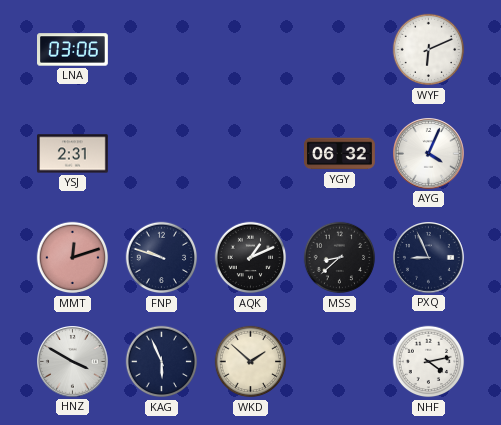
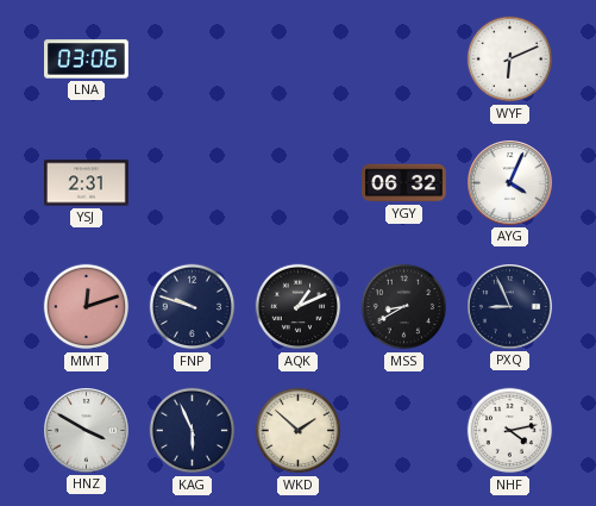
MSS: 8:38 -> 8:40
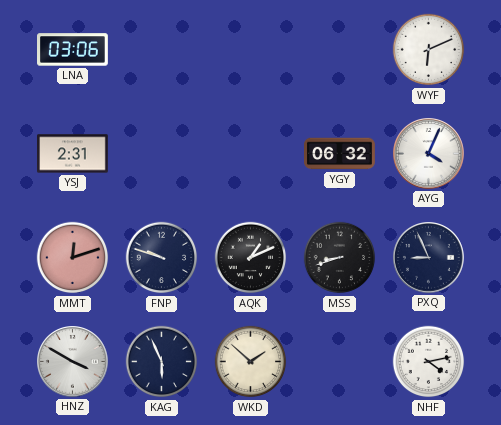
MSS: 8:40 -> 8:42
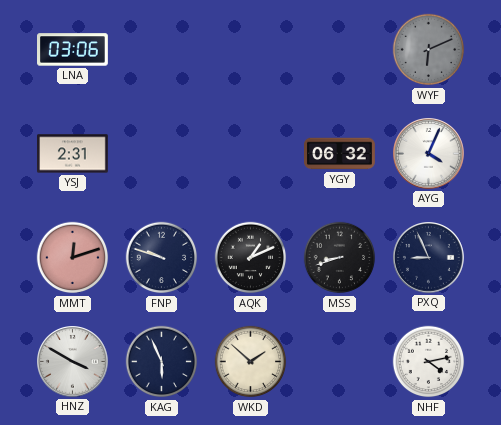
WYF dial: white -> grey
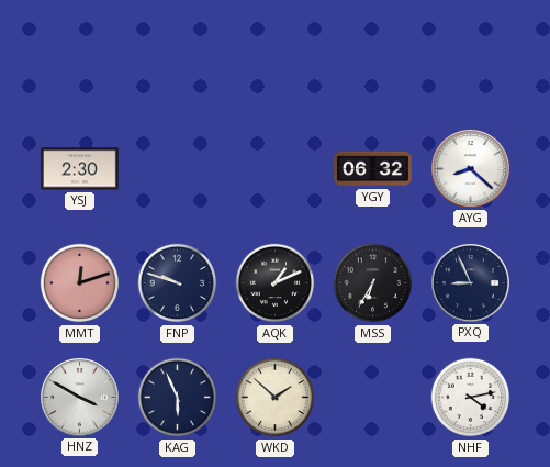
LNA: 03:06 -> none
WYF: 6:11 -> none
YSJ: 2:31 -> 2:30
AYG: 4:04 -> 8:22
MSS: 8:42 -> 6:35
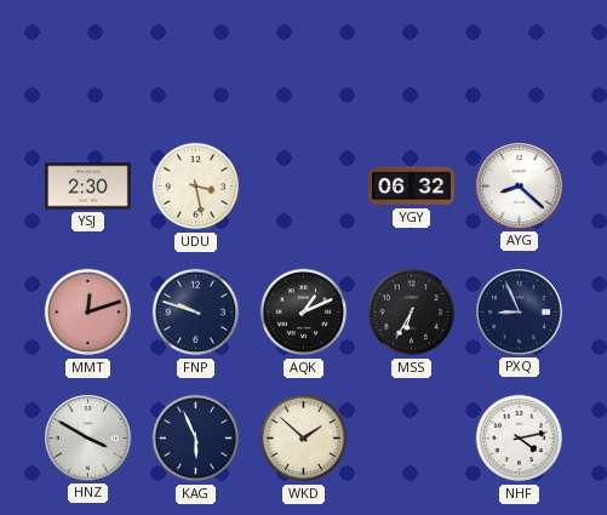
UDU: none -> 3:28
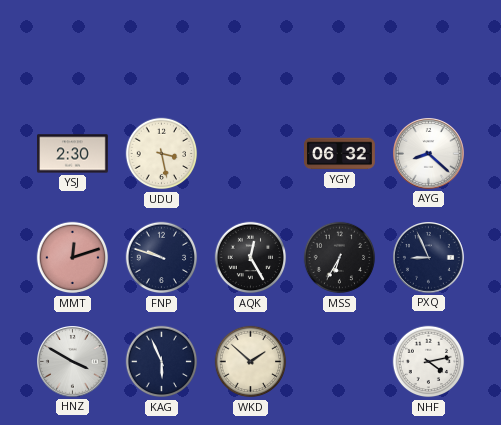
AQK: 1:11 -> 12:25
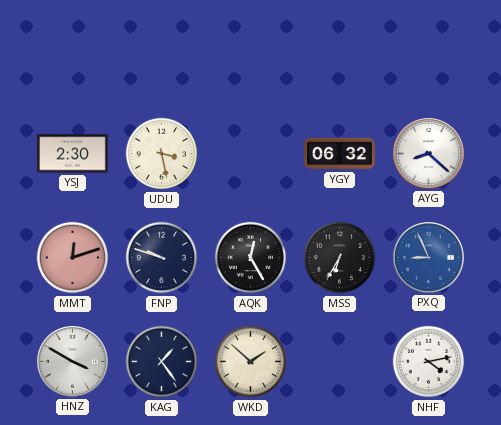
PXQ dial: navy -> blue
KAG: 5:56 -> 1:24
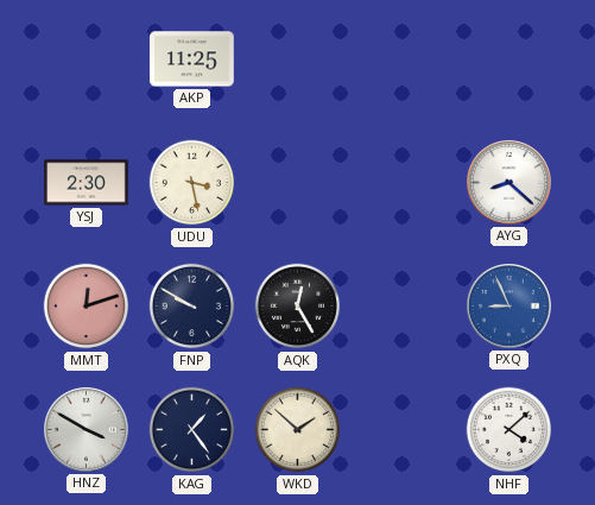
AKP: none -> 11:25
YGY: 06:32 -> none
FNP: 9:48 -> 9:50
MSS: 6:35 -> none
NHF: 4:13 -> 4:08
